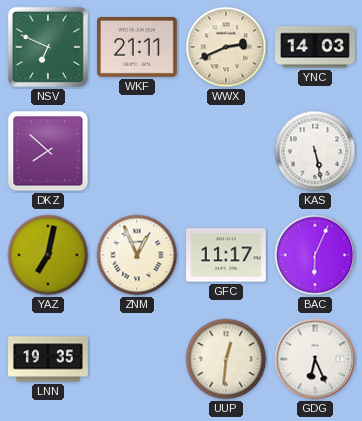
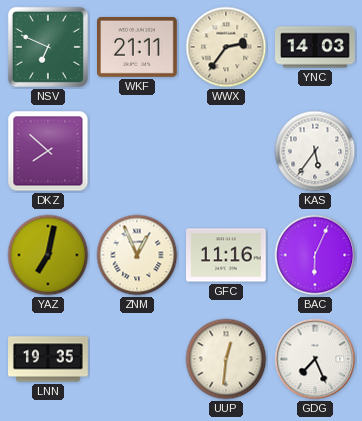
WWX: 2:41 -> 2:36
KAS: 5:28 -> 5:36
GFC: 11:17 -> 11:16
GDG: 6:26 -> 7:26
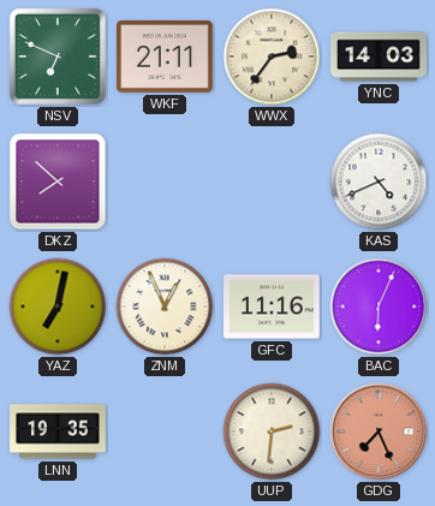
KAS: 5:36 -> 4:41
UUP: 12:31 -> 2:31
GDG dial: white -> salmon
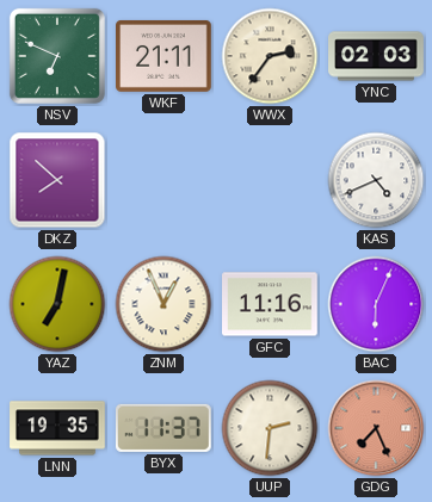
YNC: 14:03 -> 02:03
BYX: none -> 11:37
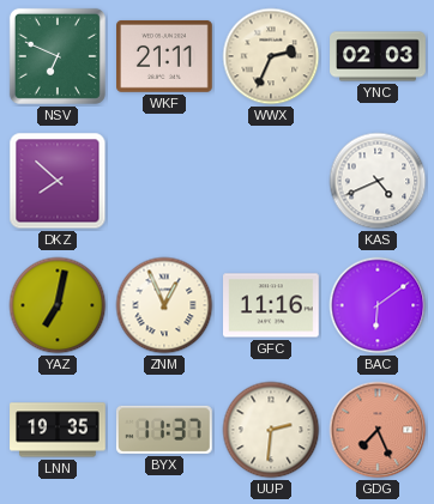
WWX: 2:36 -> 2:34
BAC: 6:04 -> 6:09
